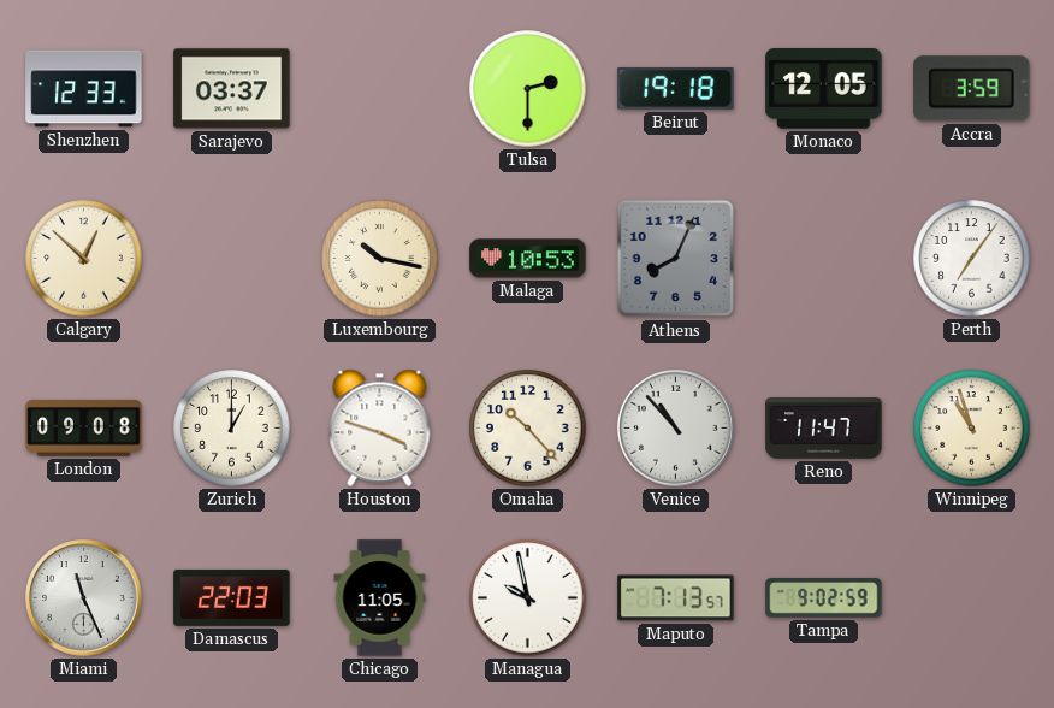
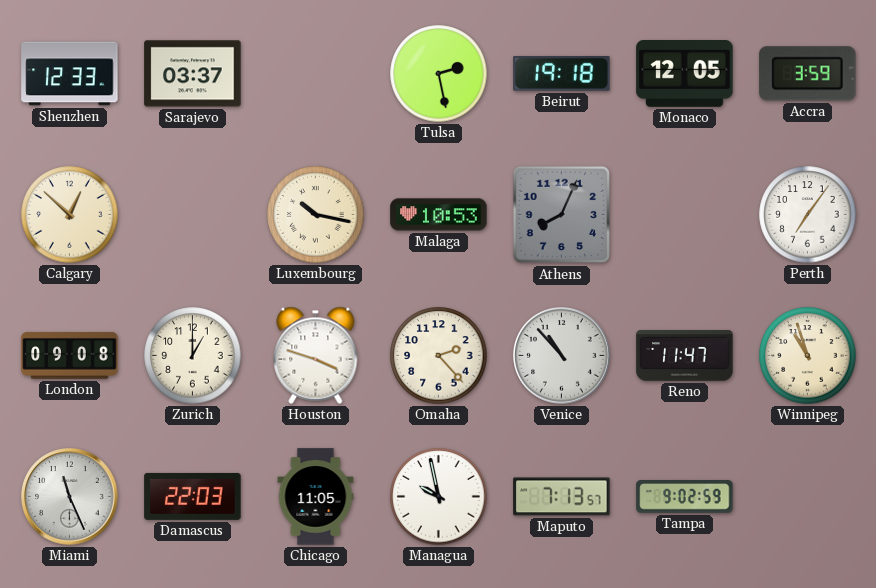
Tulsa: 2:30 -> 2:28
Omaha: 10:23 -> 2:23
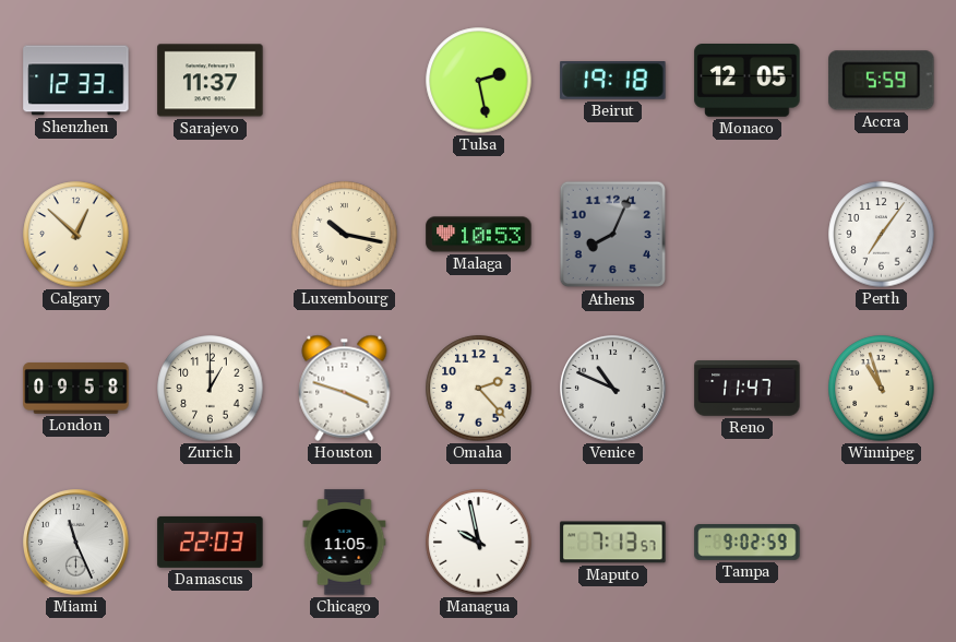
Sarajevo: 03:37 -> 11:37
Accra: 3:59 -> 5:59
London: 09:08 -> 09:58
Venice: 10:53 -> 10:49
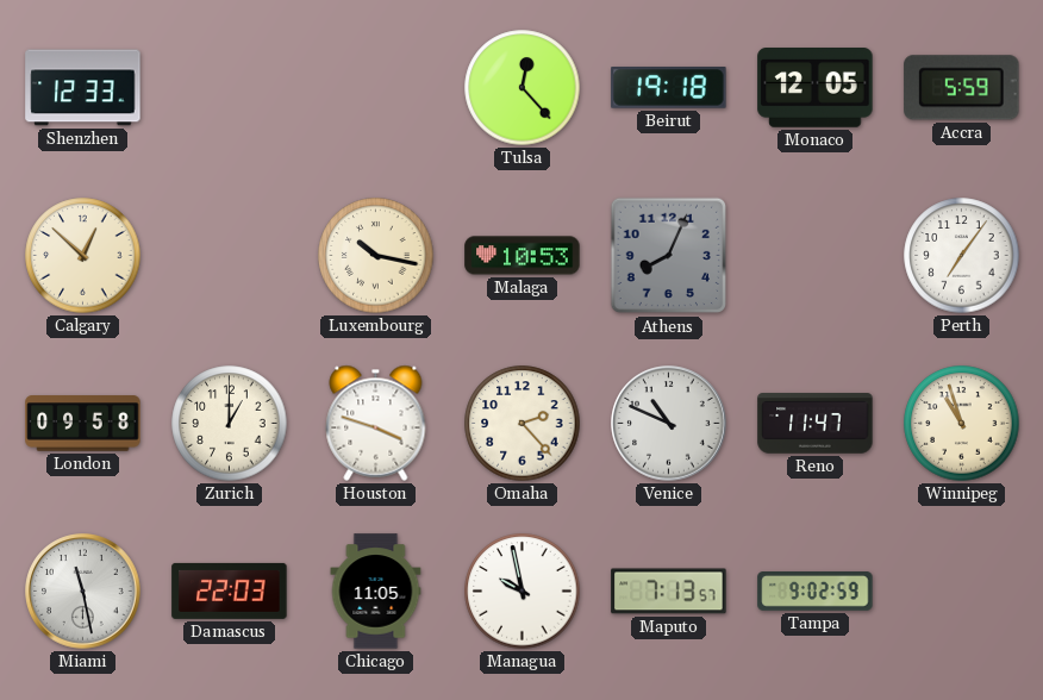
Sarajevo: 11:37 -> none
Tulsa: 2:28 -> 12:23
Miami: 11:26 -> 11:28
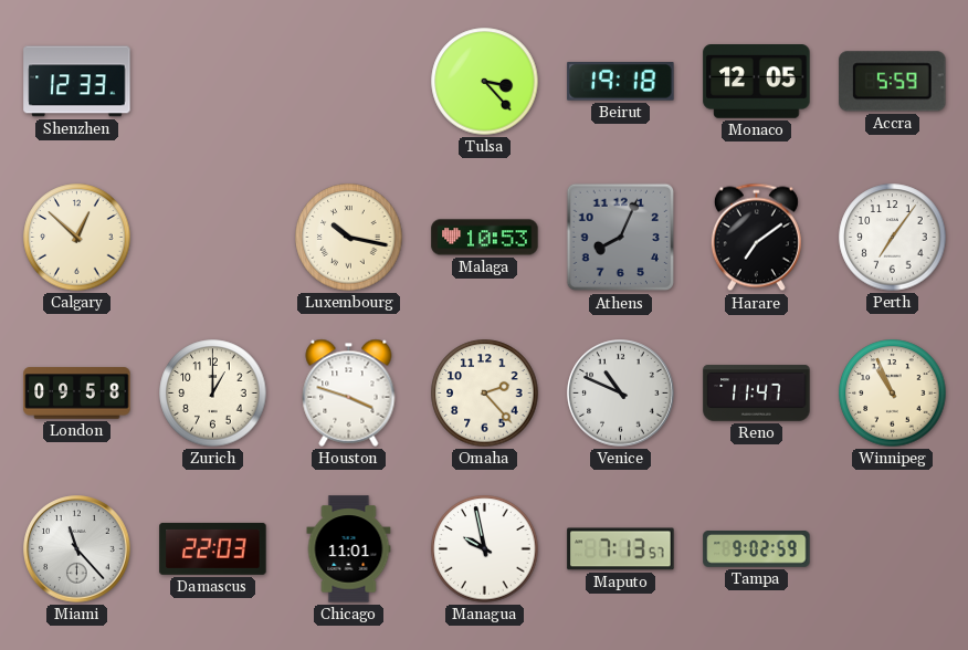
Tulsa: 12:23 -> 3:23
Harare: none -> 7:09
Winnipeg: 10:57 -> 10:56
Miami: 11:28 -> 11:23
Chicago: 11:05 -> 11:01
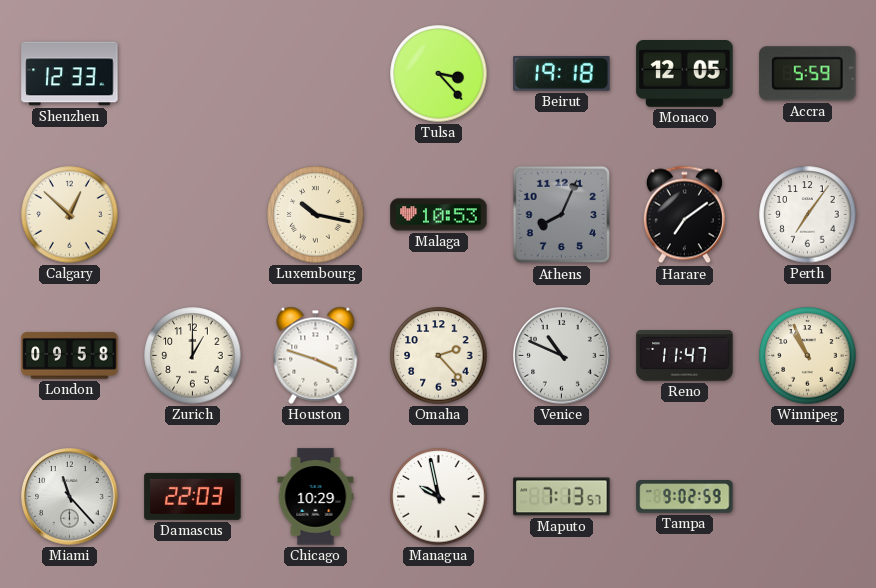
Chicago: 11:01 -> 10:29
